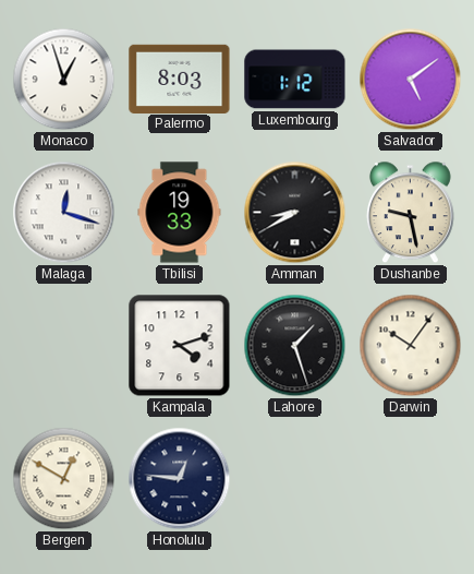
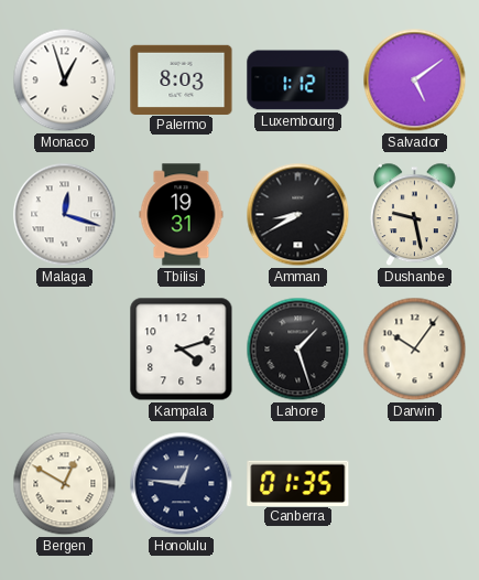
Tbilisi: 19:33 -> 19:31
Canberra: none -> 01:35
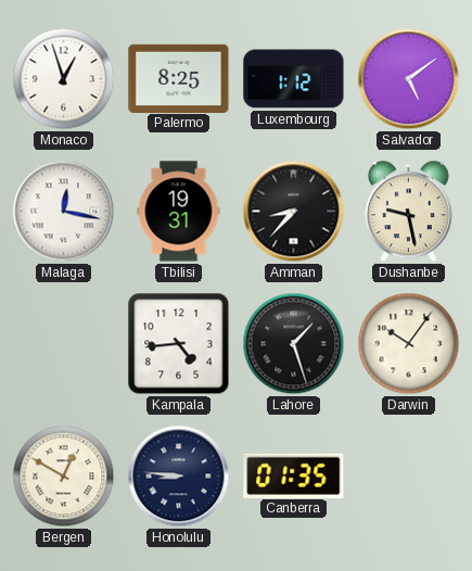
Palermo: 8:03 -> 8:25
Malaga: 12:18 -> 12:17
Amman: 8:40 -> 8:37
Kampala: 4:12 -> 4:44
Honolulu: 12:46 -> 8:46
